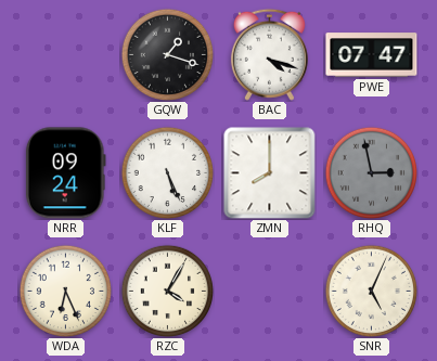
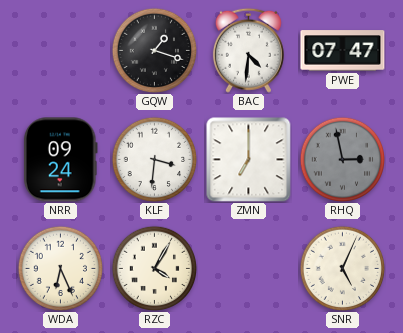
BAC: 4:18 -> 4:31
KLF: 5:26 -> 3:31
ZMN: 8:00 -> 7:00
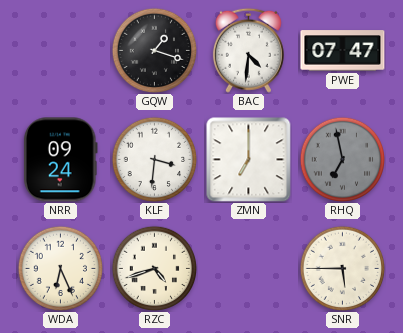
RHQ: 2:58 -> 6:58
RZC: 4:05 -> 4:42
SNR: 5:04 -> 5:45
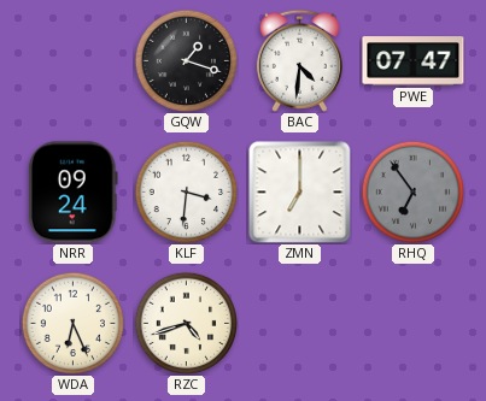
RHQ: 6:58 -> 6:54
SNR: 5:45 -> none
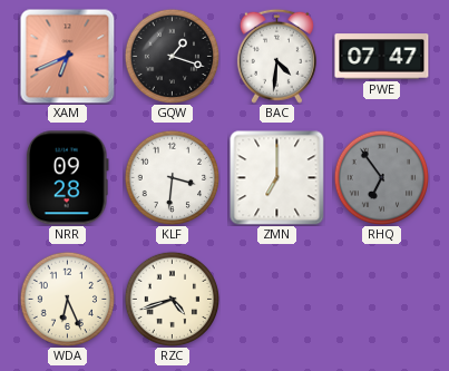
XAM: none -> 6:41
NRR: 09:24 -> 09:28
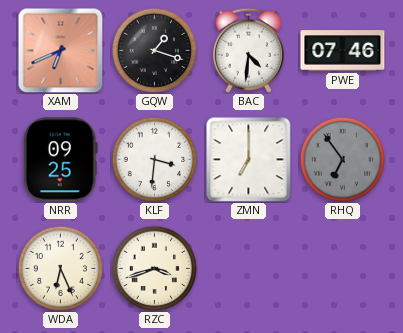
PWE: 07:47 -> 07:46
NRR: 09:28 -> 09:25
RZC: 4:42 -> 3:42
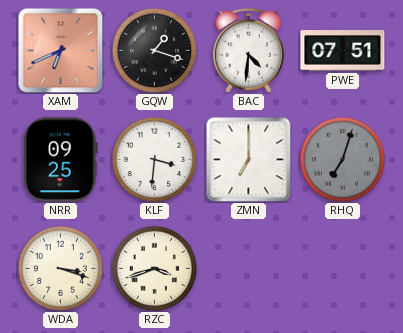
PWE: 07:46 -> 07:51
RHQ: 6:54 -> 7:03
WDA: 6:26 -> 3:18
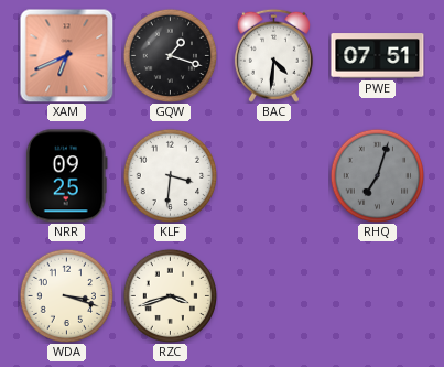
ZMN: 7:00 -> none
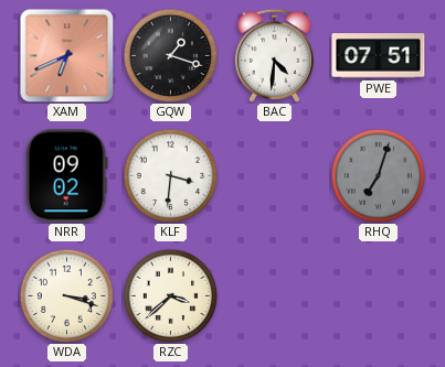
NRR: 09:25 -> 09:02
RZC: 3:42 -> 3:38
